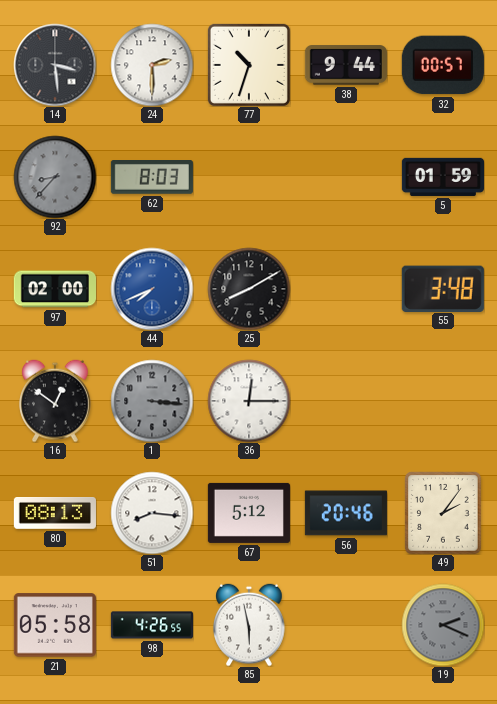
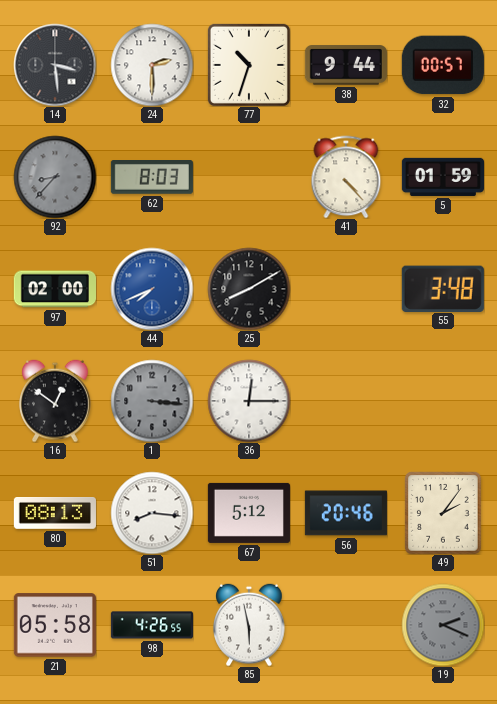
41: none -> 4:23
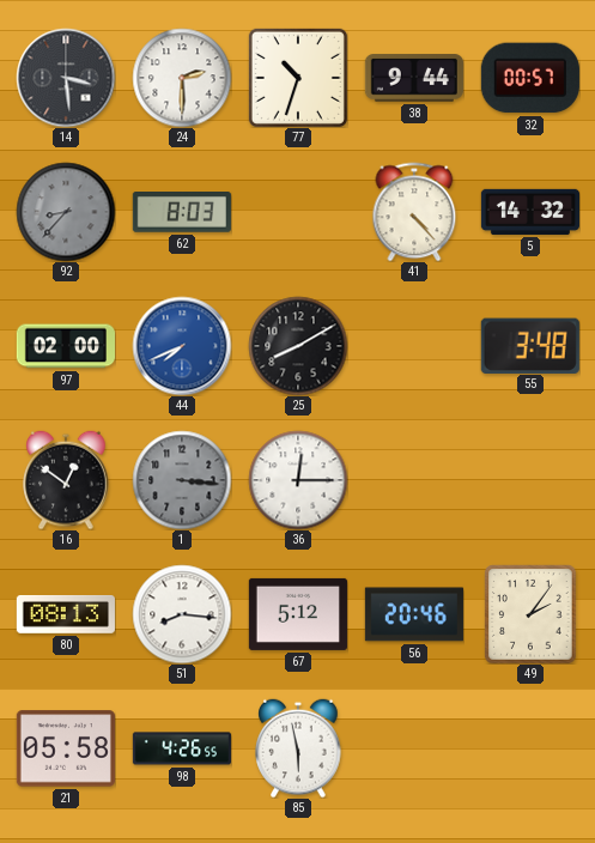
5: 01:59 -> 14:32
19: 2:19 -> none
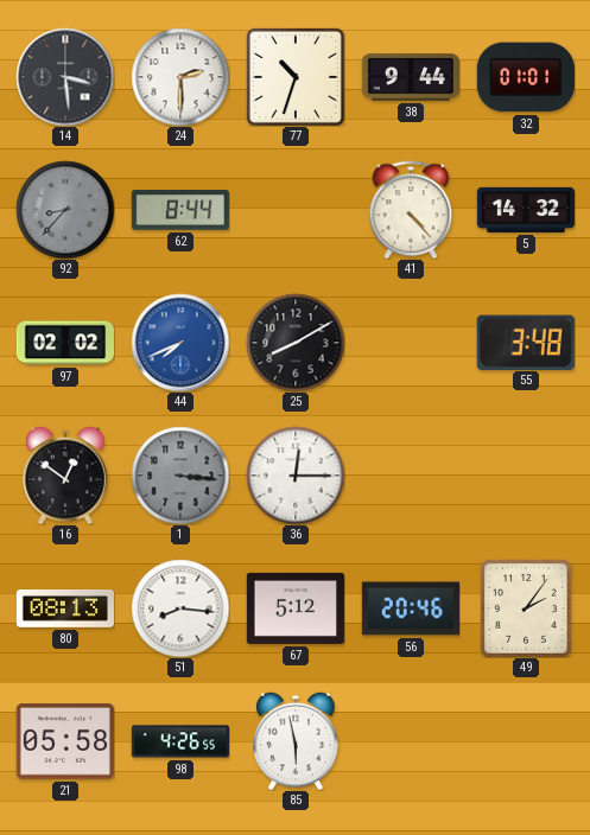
32: 00:57 -> 01:01
62: 8:03 -> 8:44
97: 02:00 -> 02:02
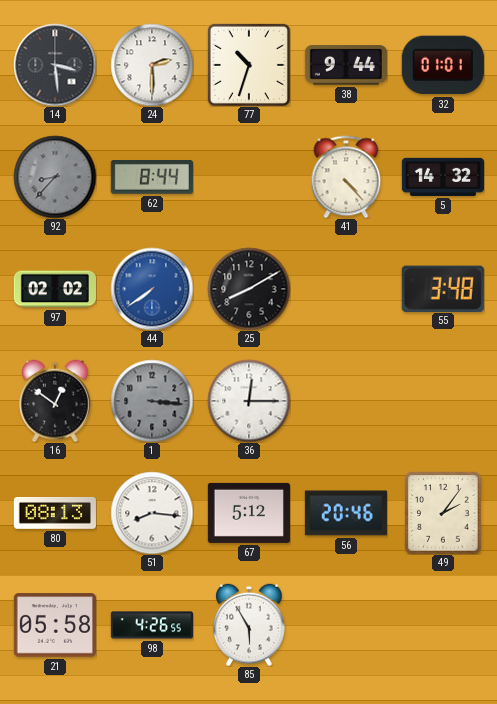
44: 7:41 -> 7:39
85: 5:58 -> 5:55
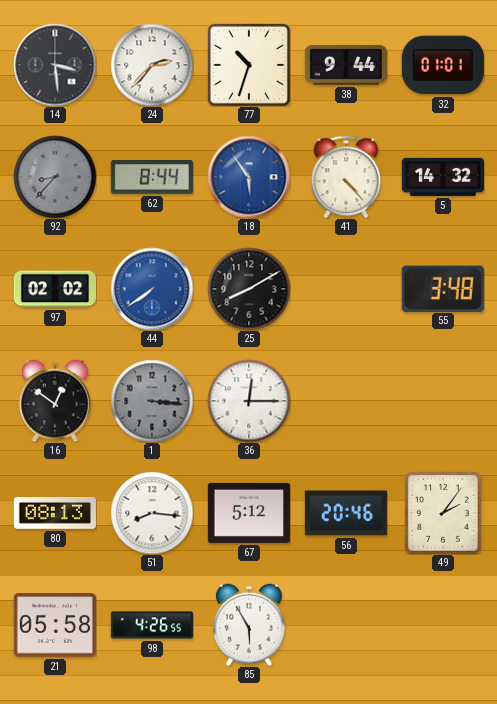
24: 2:30 -> 2:37
18: none -> 5:54
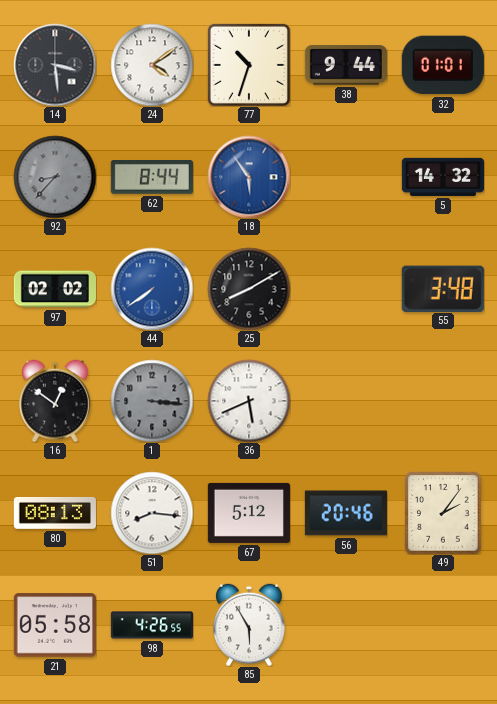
24: 2:37 -> 4:09
41: 4:23 -> none
36: 12:15 -> 5:41
